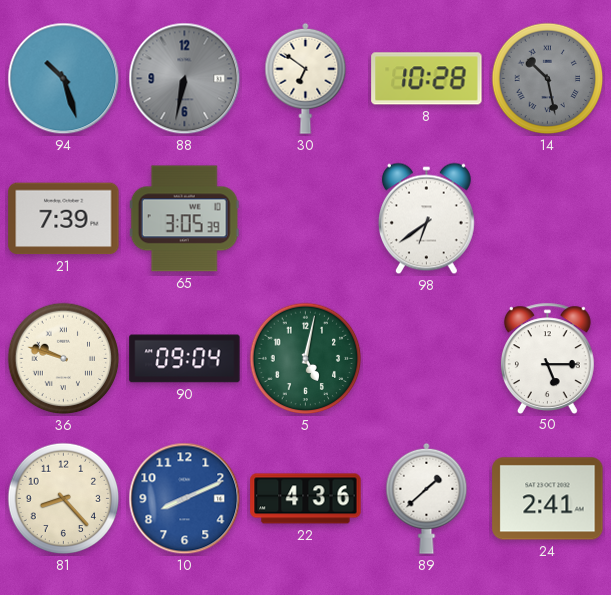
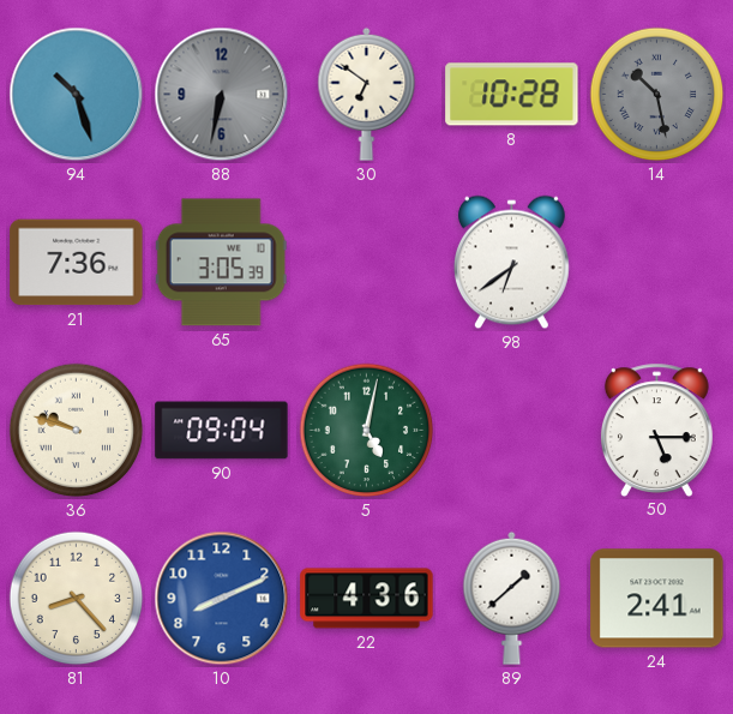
21: 7:39 -> 7:36
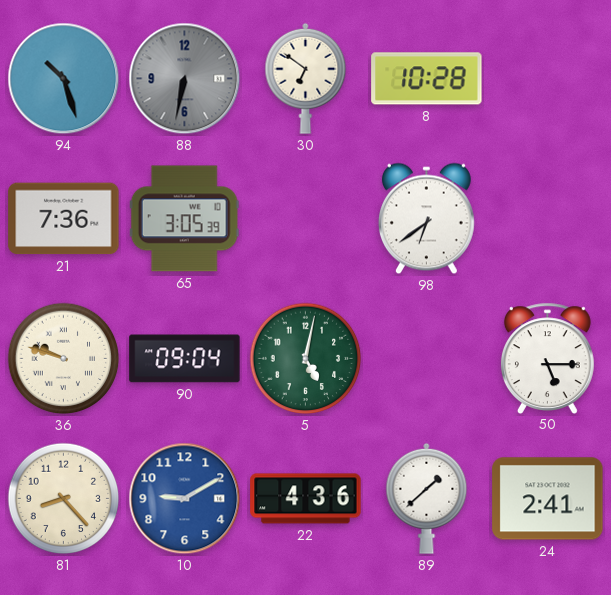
14: 10:28 -> none
10: 8:11 -> 9:10
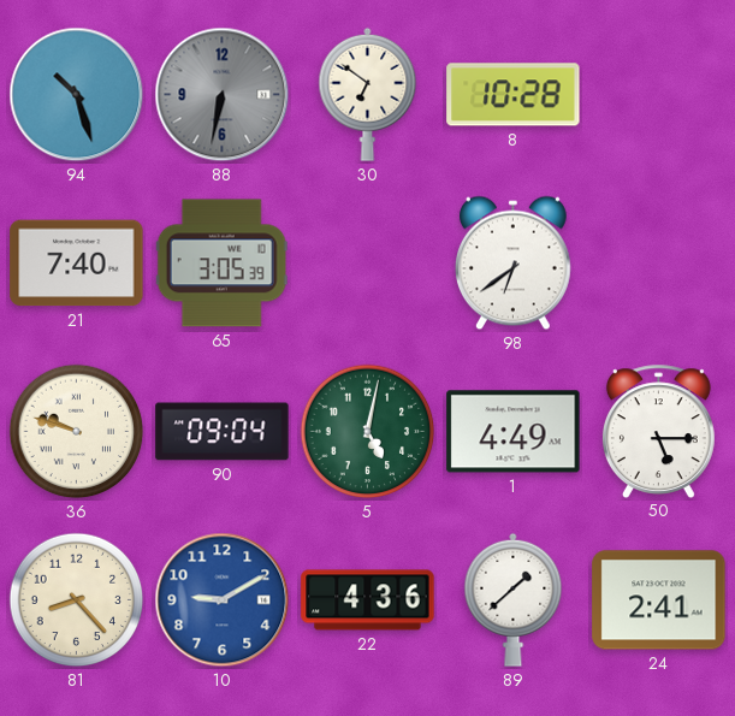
21: 7:36 -> 7:40
1: none -> 4:49
